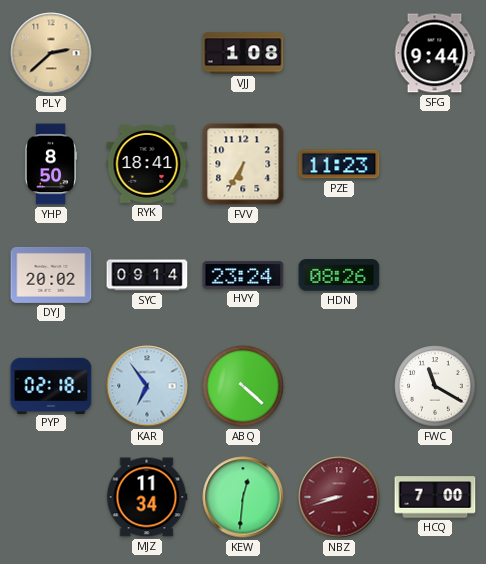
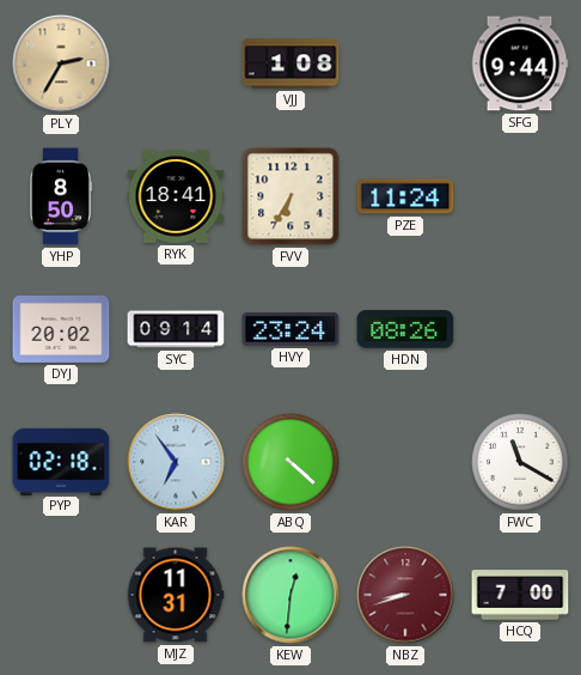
PLY: 2:38 -> 2:35
PZE: 11:23 -> 11:24
MJZ: 11:34 -> 11:31
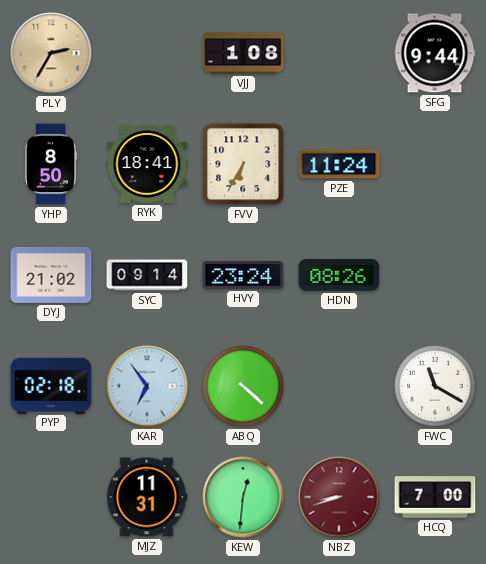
DYJ: 20:02 -> 21:02
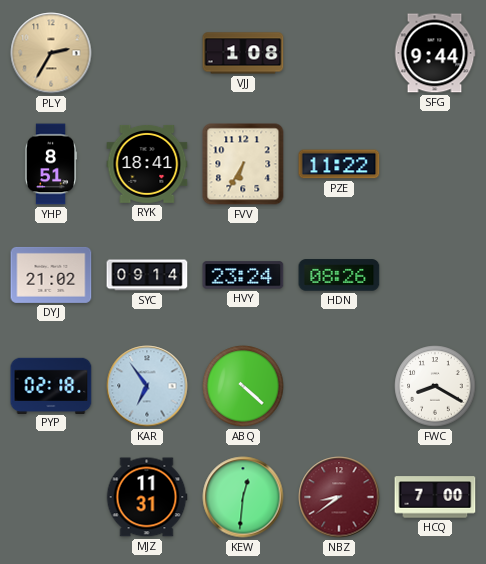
YHP: 8:50 -> 8:51
PZE: 11:24 -> 11:22
FWC: 11:20 -> 8:20
NBZ: 8:42 -> 8:39
